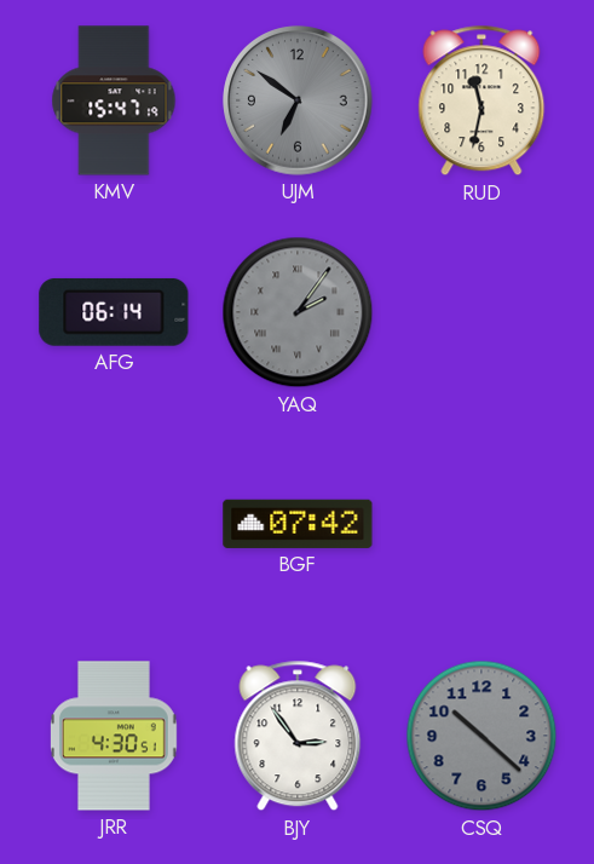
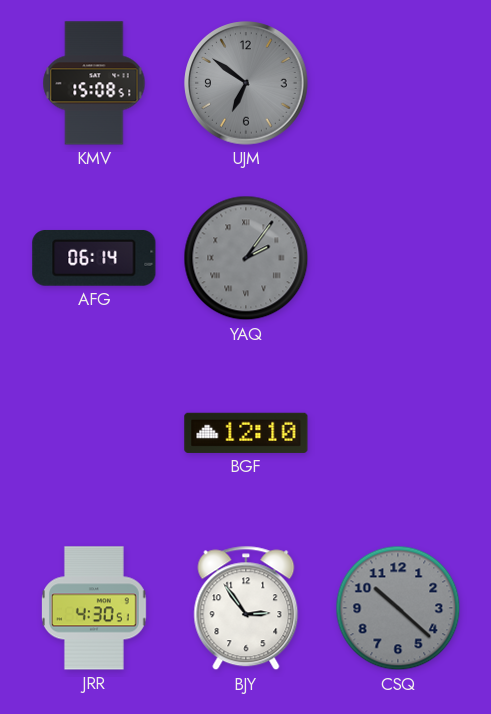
KMV: 15:47 -> 15:08
RUD: 11:32 -> none
BGF: 07:42 -> 12:10
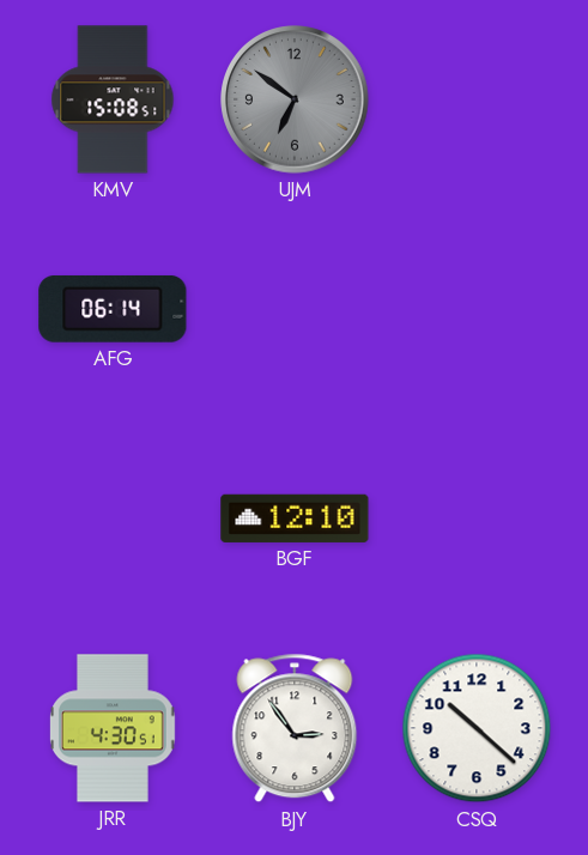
YAQ: 2:06 -> none
CSQ dial: grey -> white
